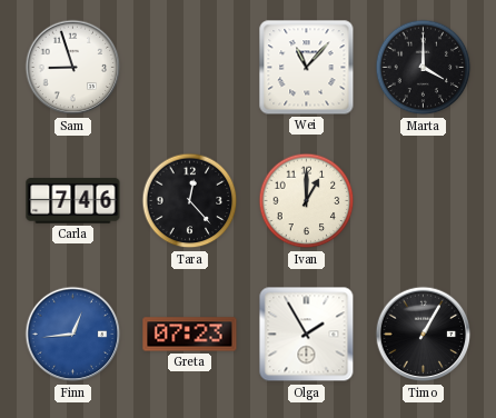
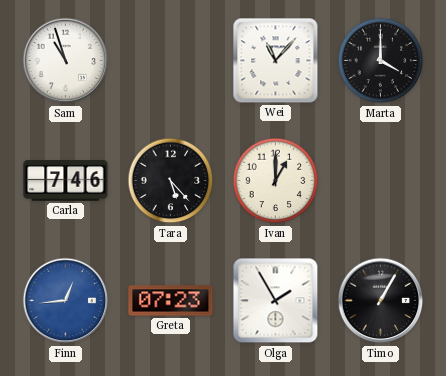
Sam: 8:57 -> 10:57
Tara: 12:23 -> 5:23
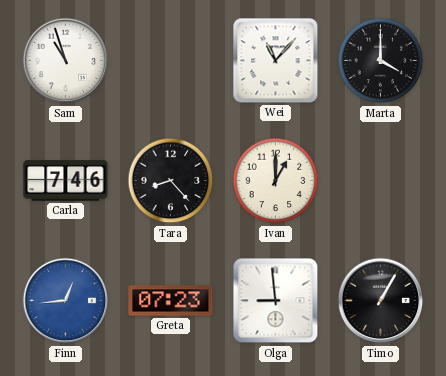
Tara: 5:23 -> 8:23
Olga: 1:55 -> 8:59
